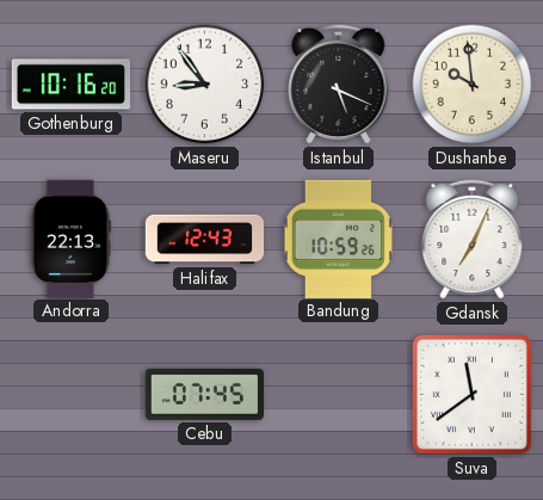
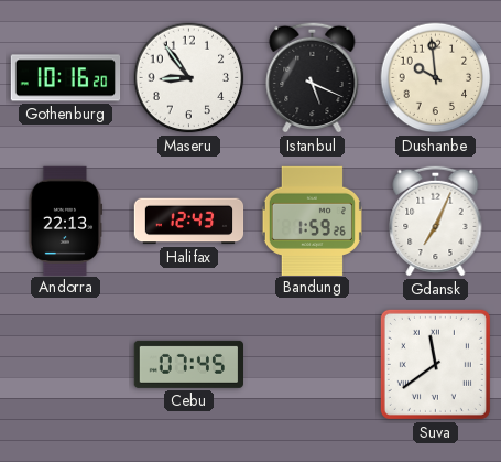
Bandung: 10:59 -> 1:59
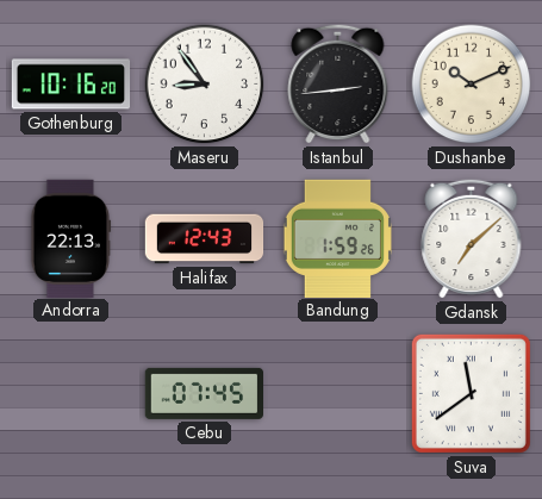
Istanbul: 5:19 -> 2:44
Dushanbe: 9:59 -> 10:11
Gdansk: 7:04 -> 7:08
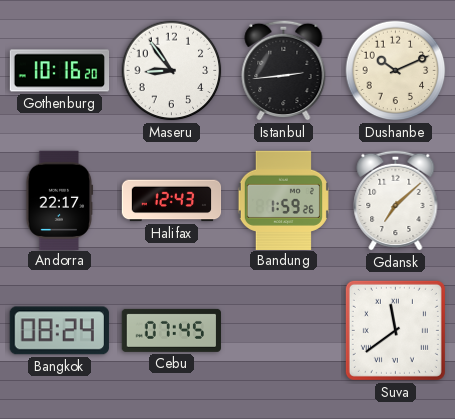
Andorra: 22:13 -> 22:17
Bangkok: none -> 08:24
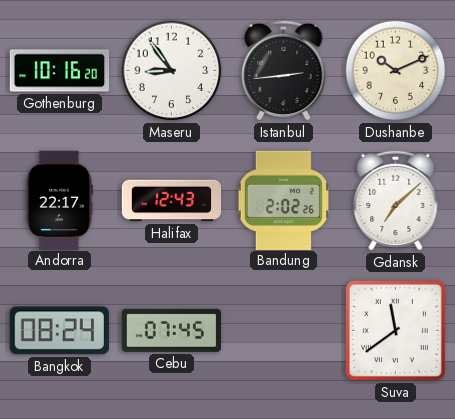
Bandung: 1:59 -> 2:02
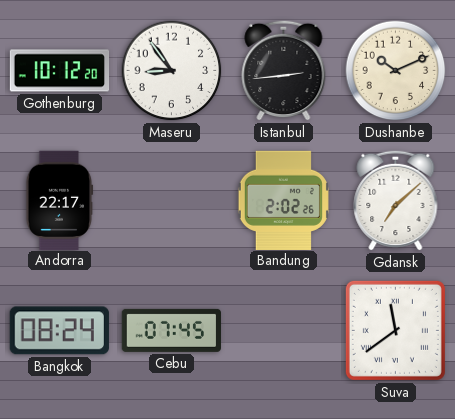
Gothenburg: 10:16 -> 10:12
Halifax: 12:43 -> none
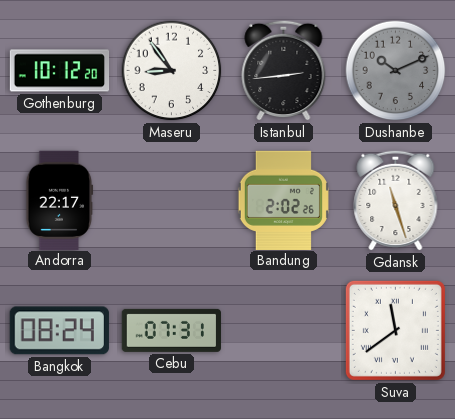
Dushanbe dial: cream -> grey
Gdansk: 7:08 -> 11:27
Cebu: 07:45 -> 07:31
